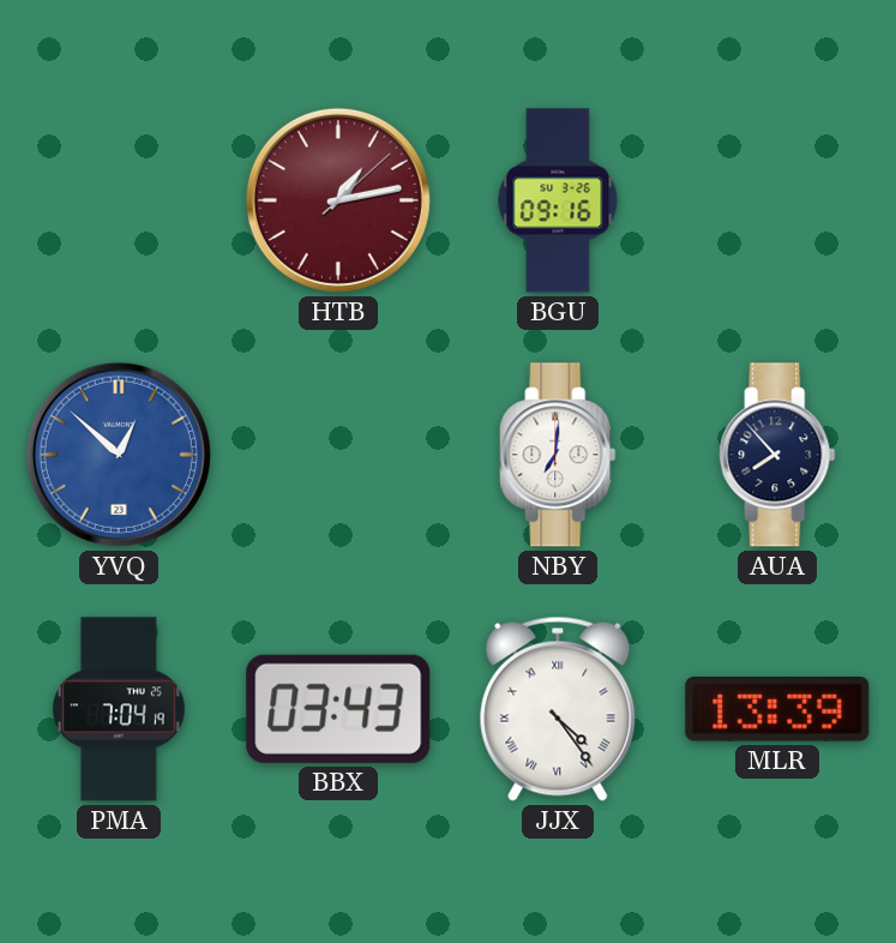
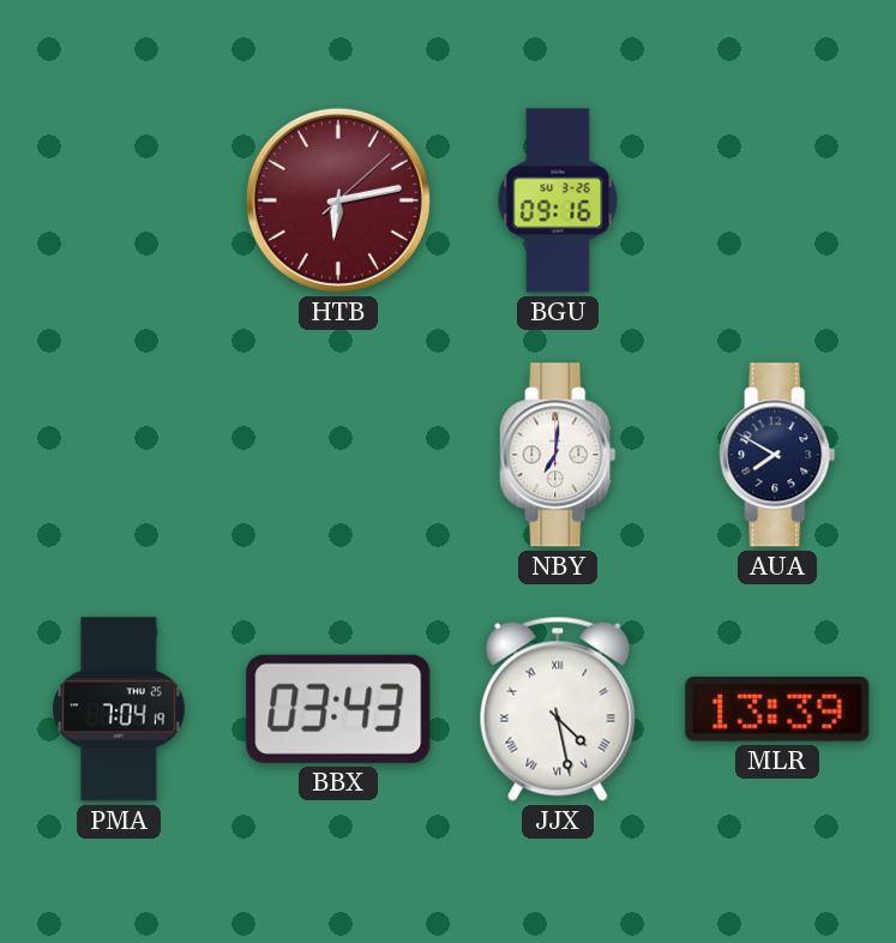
HTB: 1:13 -> 6:13
YVQ: 12:52 -> none
AUA: 7:53 -> 7:50
JJX: 4:24 -> 4:28
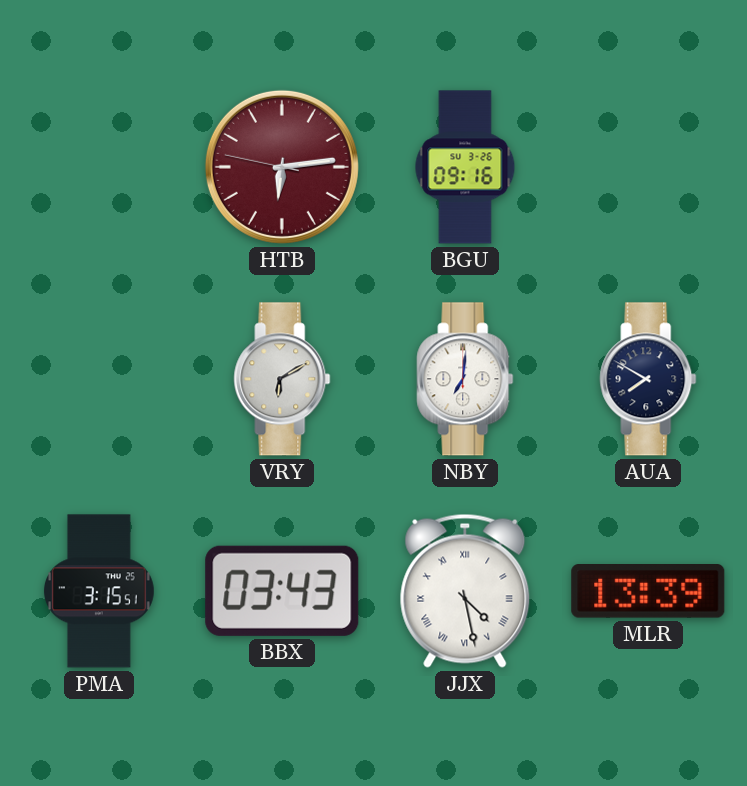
HTB: 6:13:08 -> 6:13:47
VRY: none -> 6:10
PMA: 7:04 -> 3:15
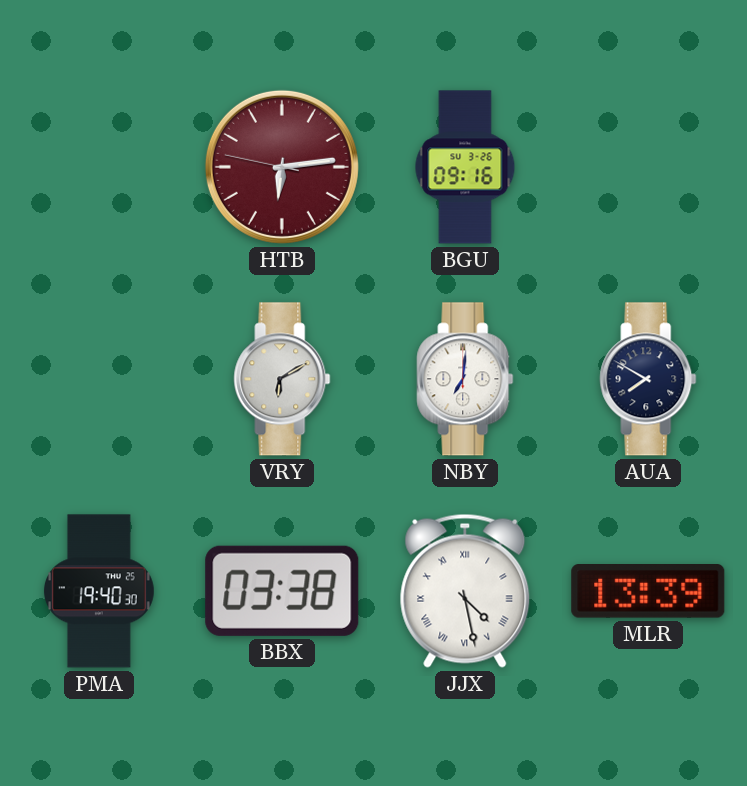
PMA: 3:15 -> 19:40
BBX: 03:43 -> 03:38
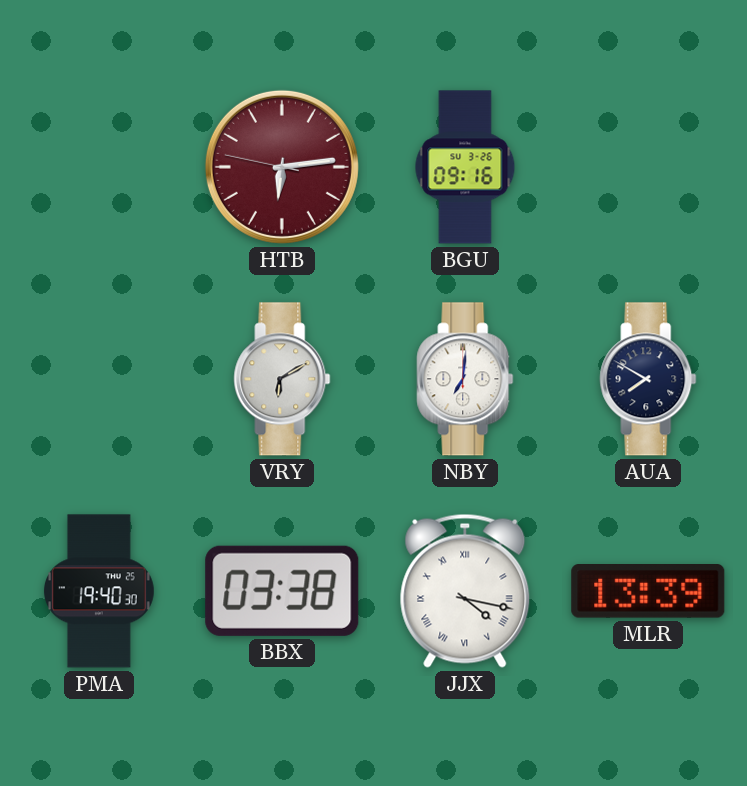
JJX: 4:28 -> 4:17
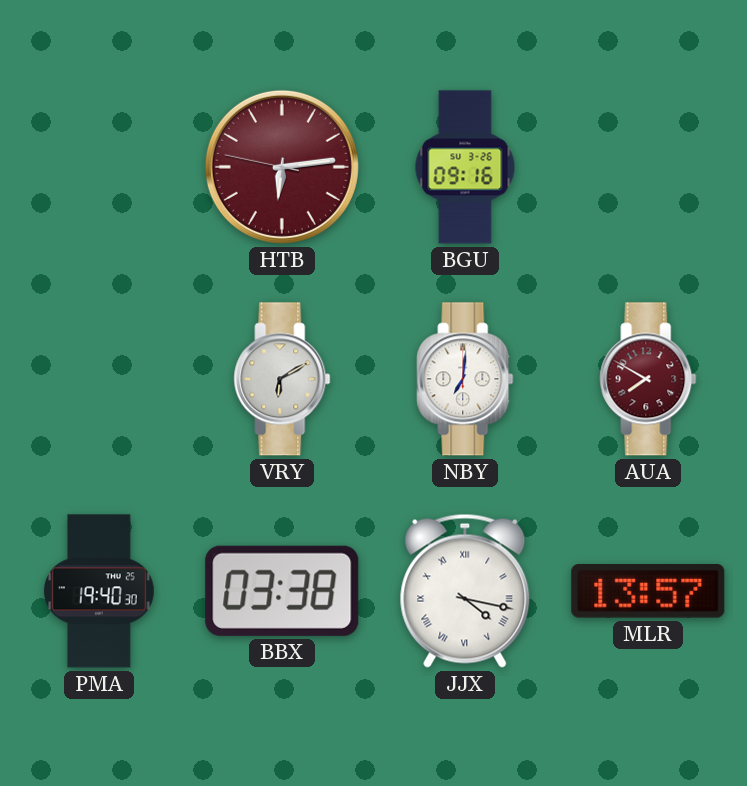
AUA dial: navy -> burgundy
MLR: 13:39 -> 13:57
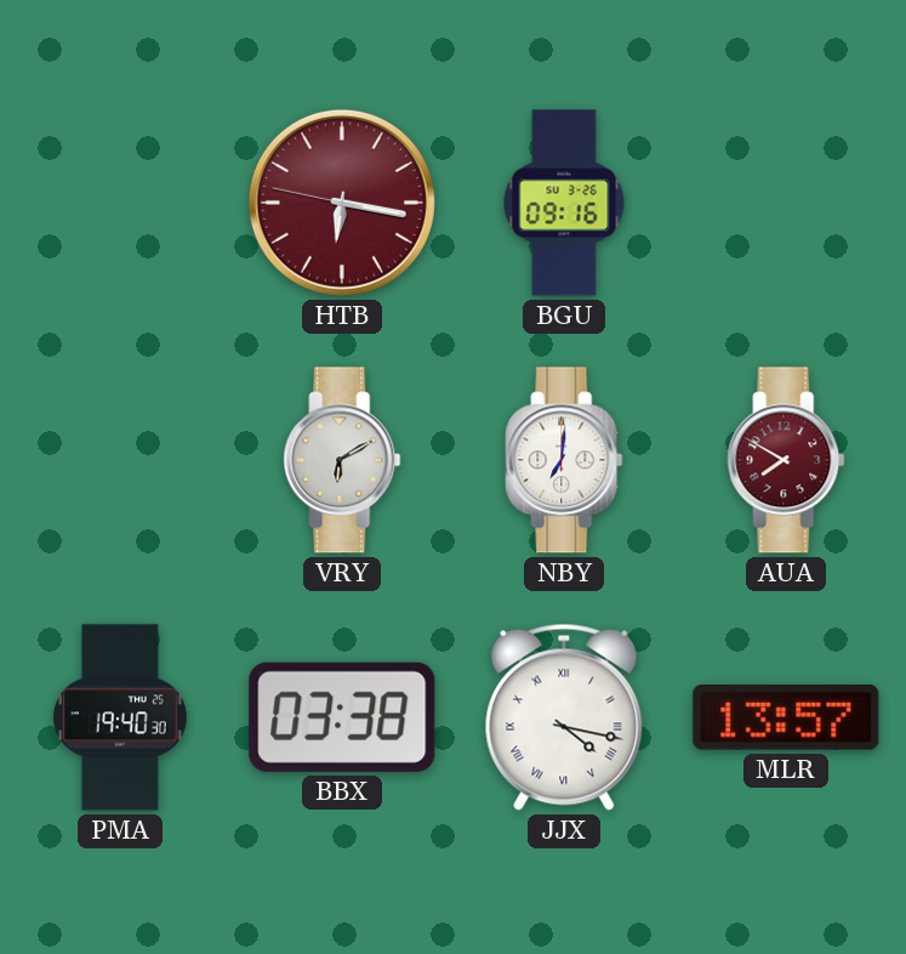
HTB: 6:13 -> 6:16
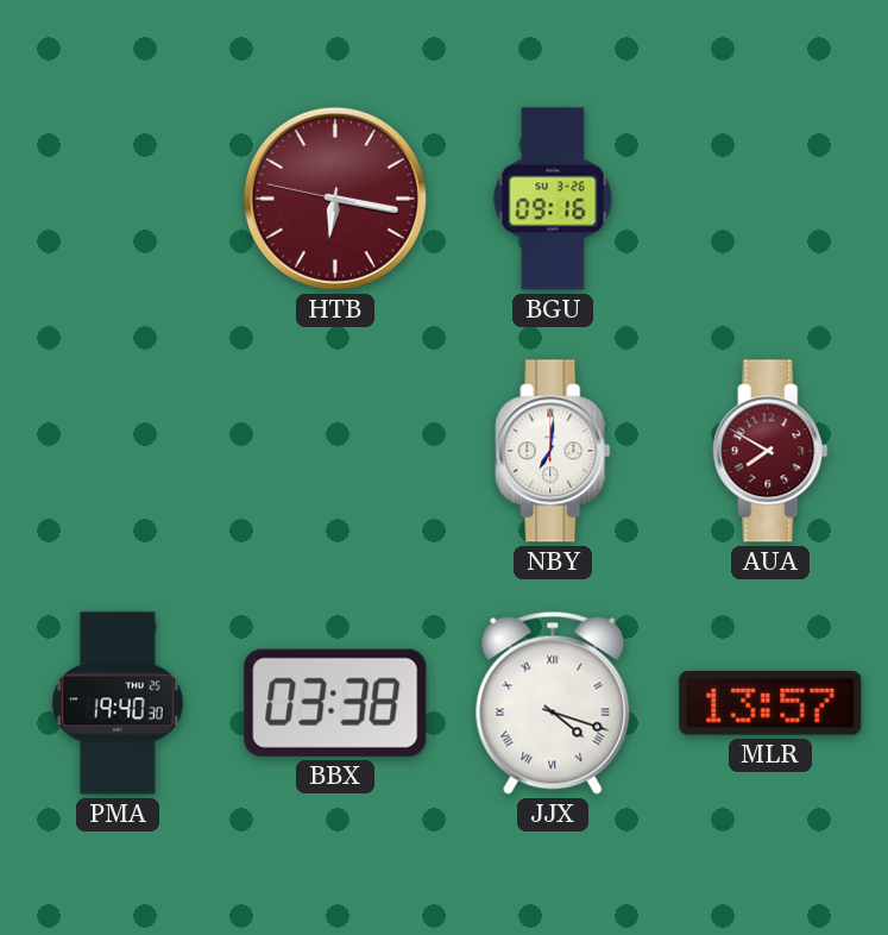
VRY: 6:10 -> none
JJX: 4:17 -> 4:18
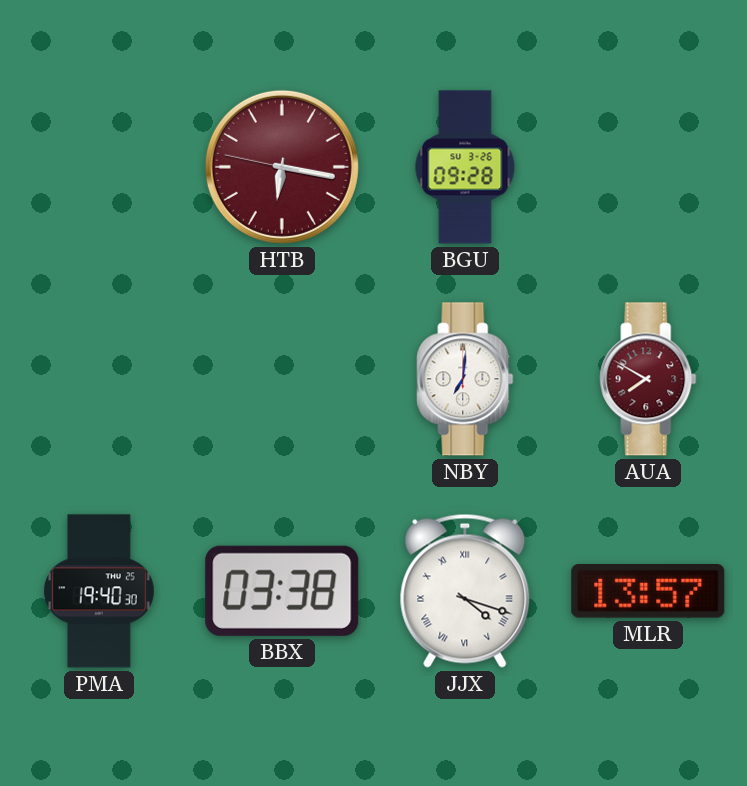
BGU: 09:16 -> 09:28
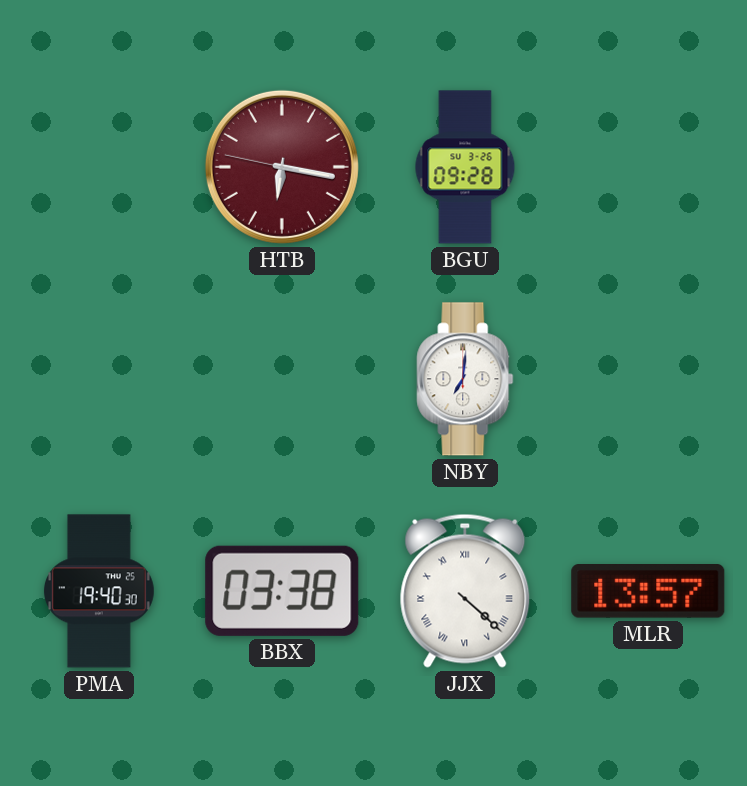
AUA: 7:50 -> none
JJX: 4:18 -> 4:22
